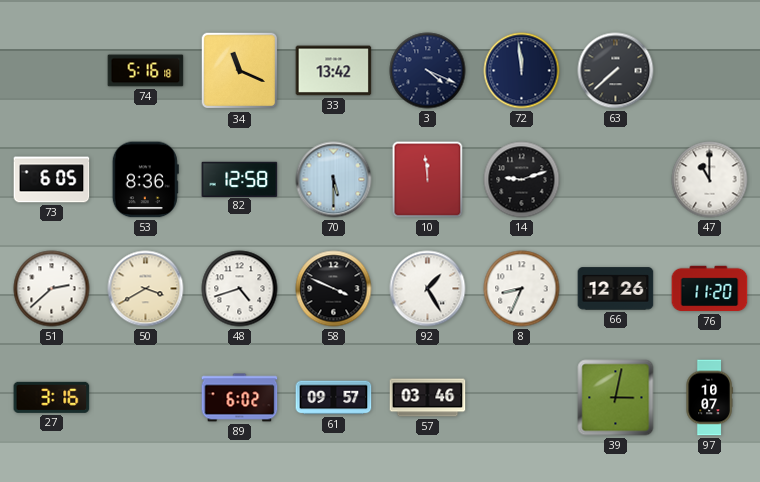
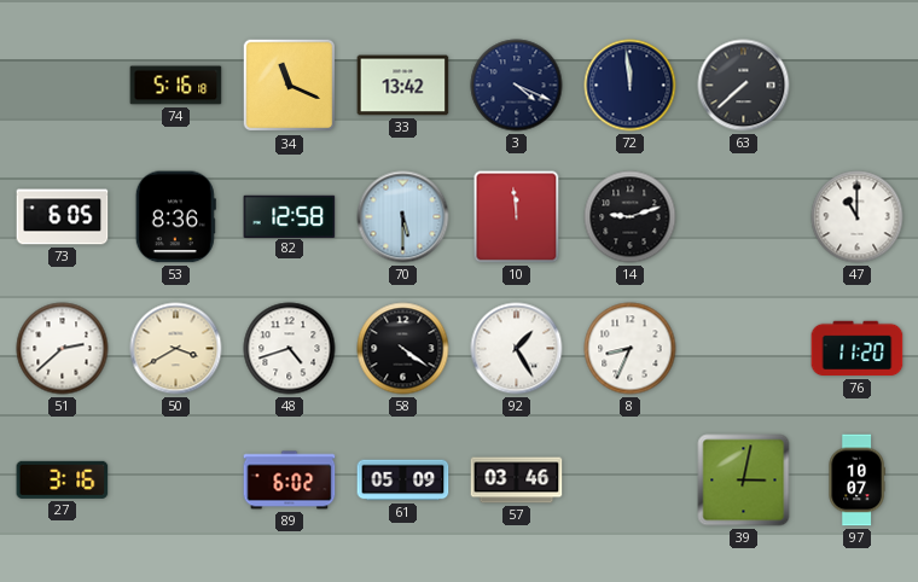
58: 3:49 -> 4:21
66: 12:26 -> none
61: 09:57 -> 05:09
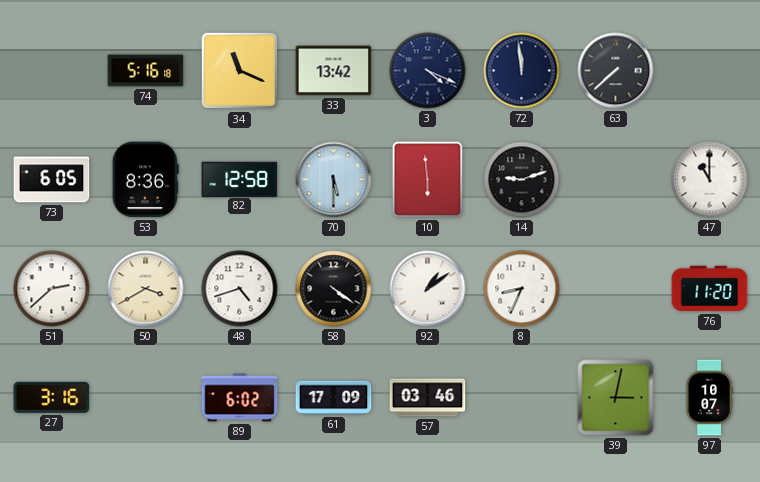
10: 11:59 -> 5:59
92: 1:25 -> 1:09
61: 05:09 -> 17:09
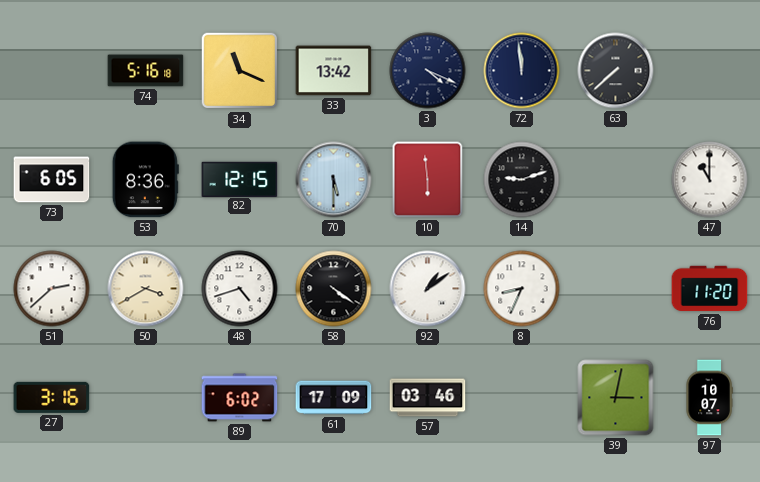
82: 12:58 -> 12:15
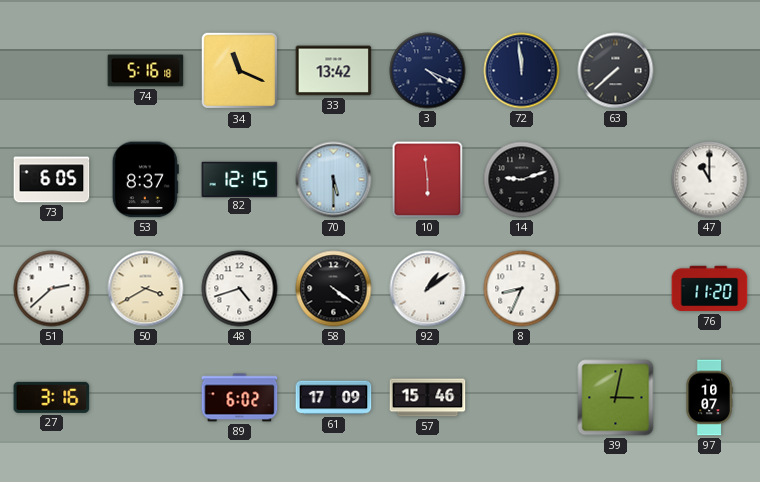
53: 8:36 -> 8:37
57: 03:46 -> 15:46
